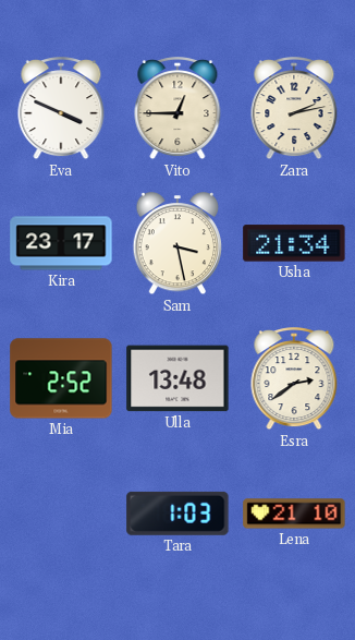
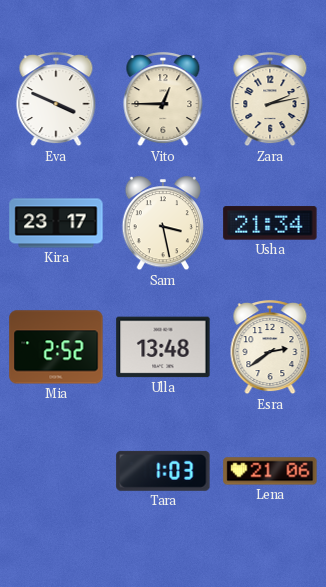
Lena: 21:10 -> 21:06
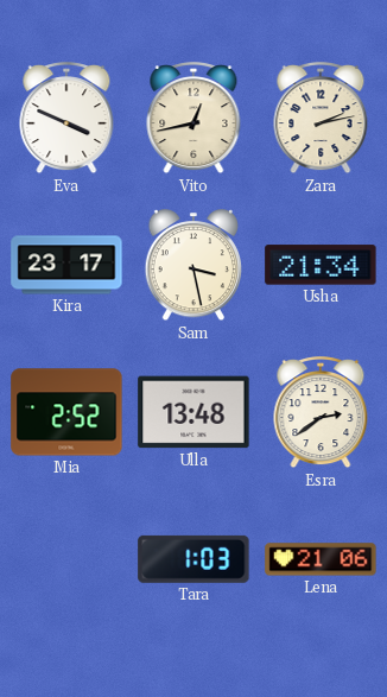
Vito: 12:45 -> 12:43
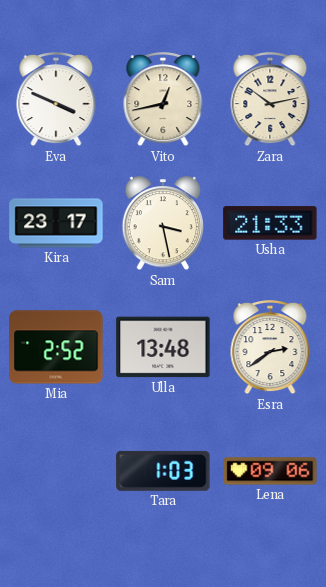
Zara: 2:13 -> 10:13
Usha: 21:34 -> 21:33
Lena: 21:06 -> 09:06
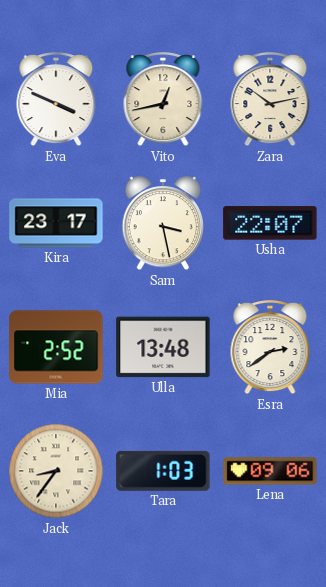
Usha: 21:33 -> 22:07
Jack: none -> 8:36
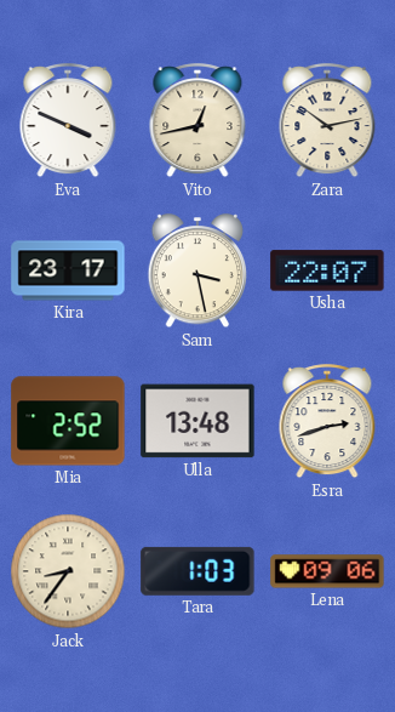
Esra: 2:39 -> 2:42
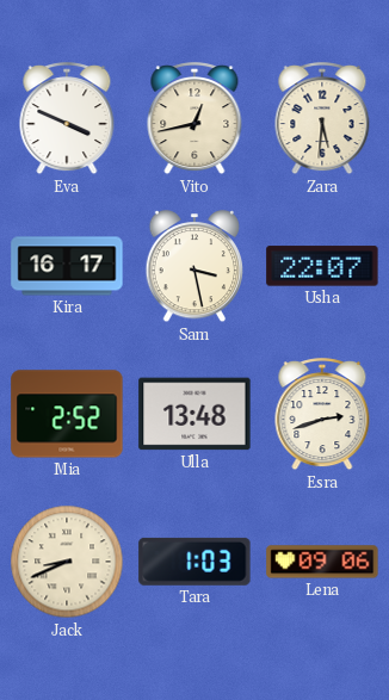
Zara: 10:13 -> 5:31
Kira: 23:17 -> 16:17
Jack: 8:36 -> 8:41
